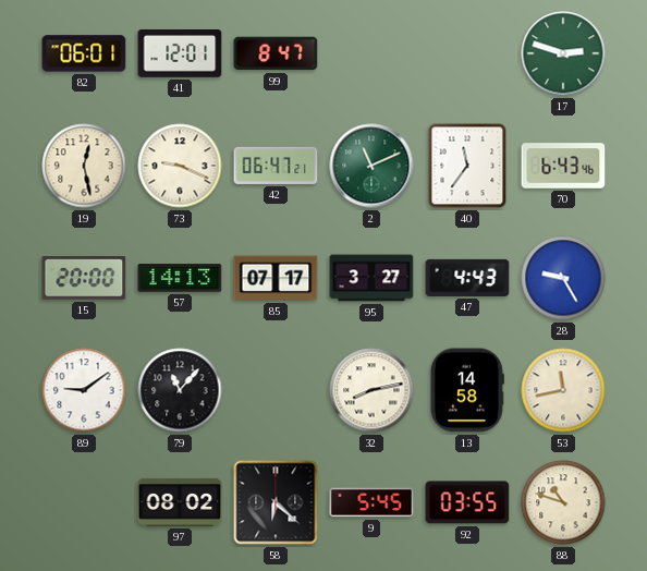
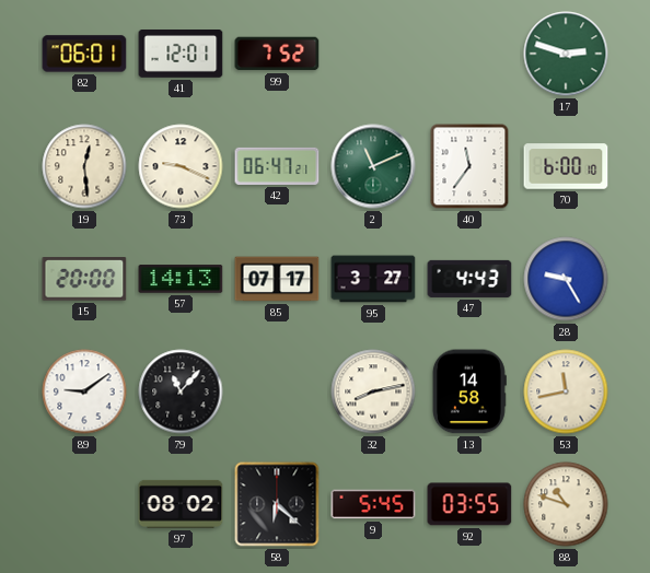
99: 8:47 -> 7:52
19: 12:28 -> 12:29
70: 6:43 -> 6:00
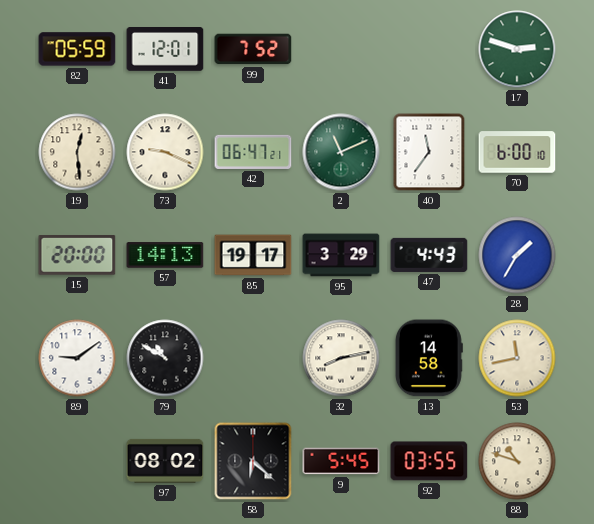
82: 06:01 -> 05:59
85: 07:17 -> 19:17
95: 3:27 -> 3:29
28: 9:25 -> 1:35
79: 11:07 -> 10:50
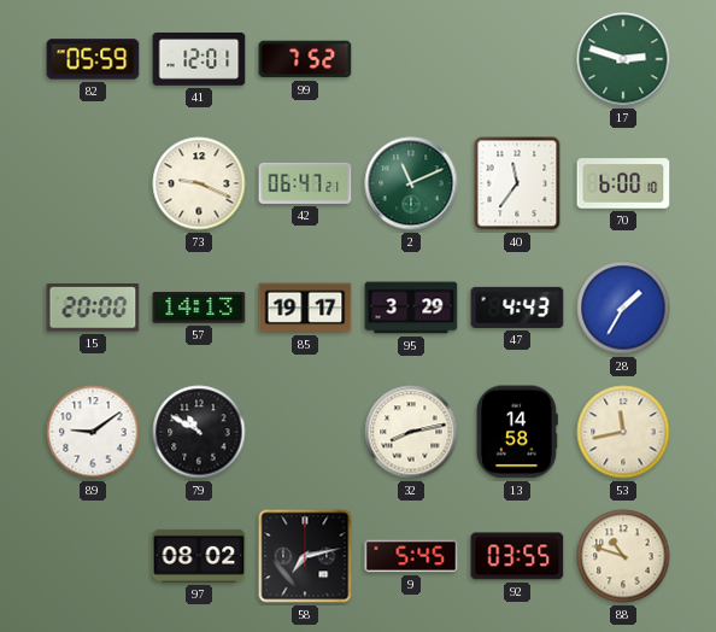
19: 12:29 -> none
58: 6:22 -> 7:13
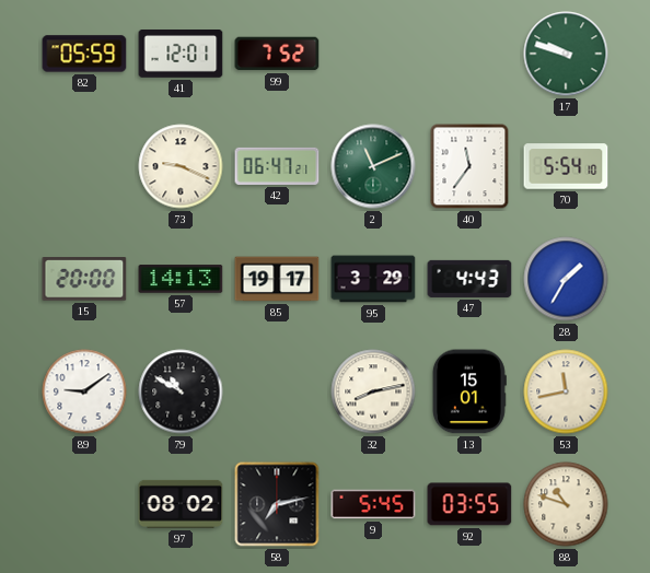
17: 2:48 -> 9:48
70: 6:00 -> 5:54
13: 14:58 -> 15:01
